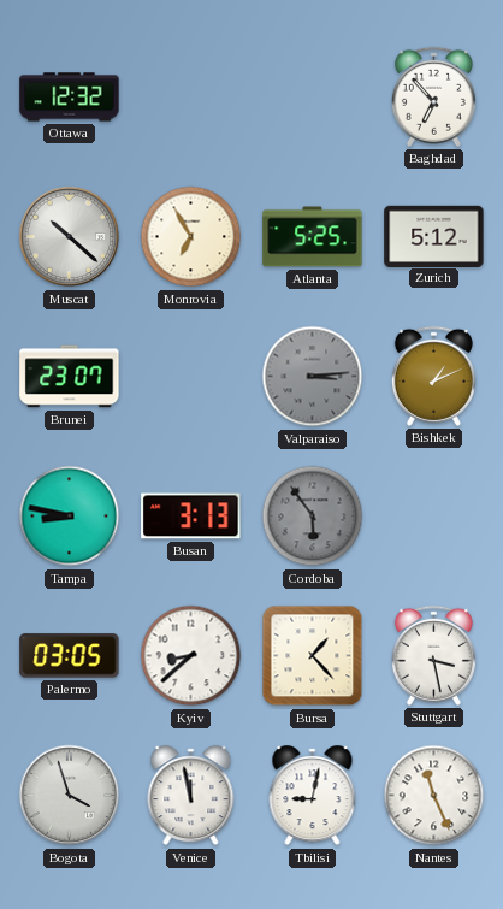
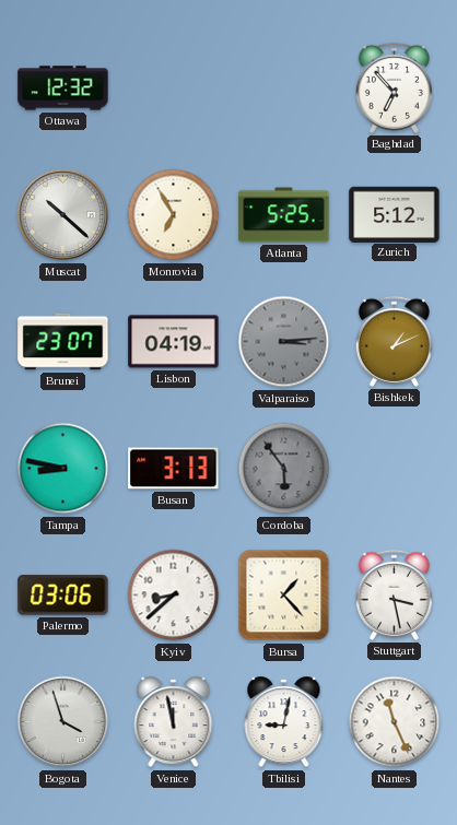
Lisbon: none -> 04:19
Palermo: 03:05 -> 03:06
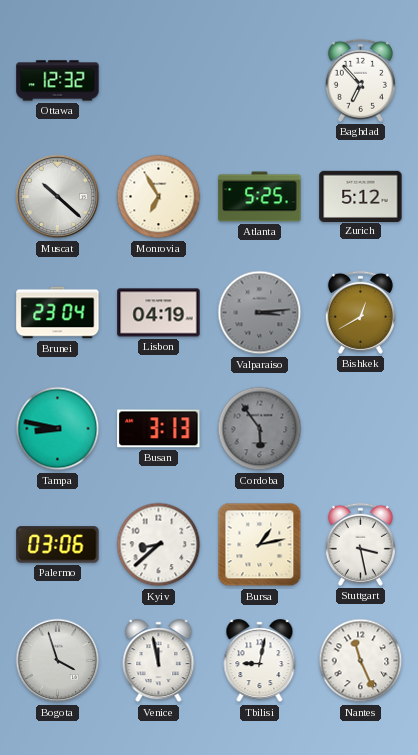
Brunei: 23:07 -> 23:04
Bishkek: 1:11 -> 12:40
Bursa: 1:23 -> 1:13
